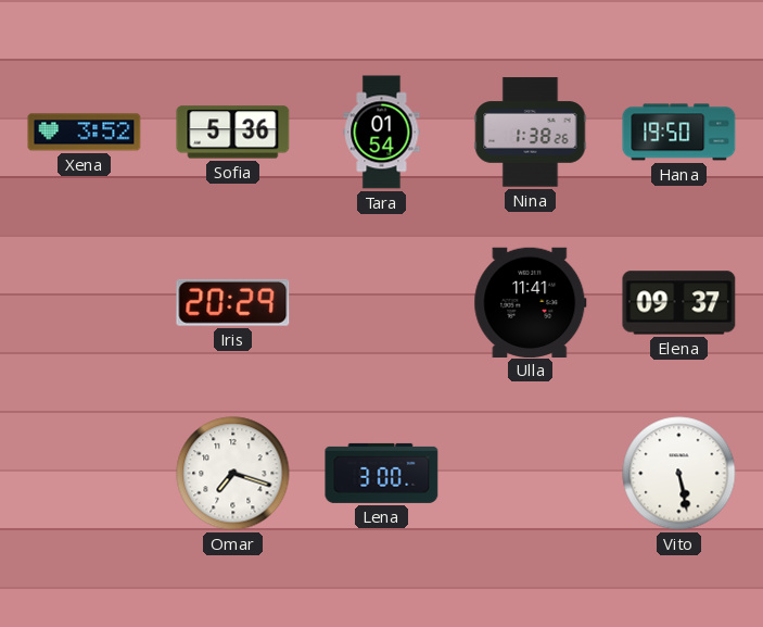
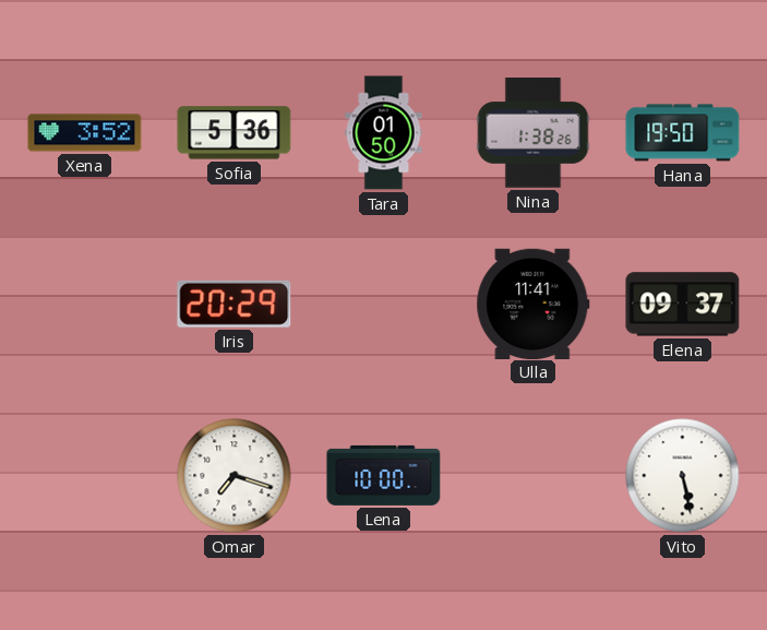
Tara: 01:54 -> 01:50
Lena: 3:00 -> 10:00
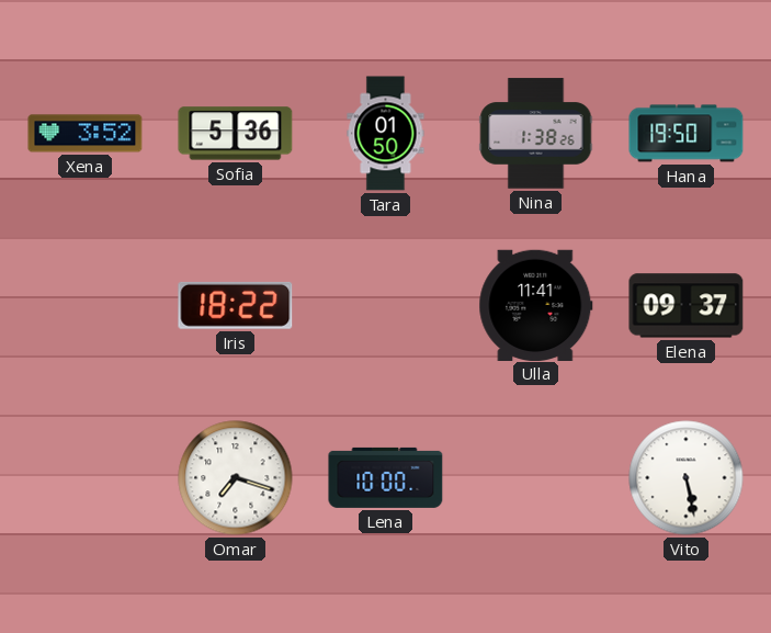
Iris: 20:29 -> 18:22
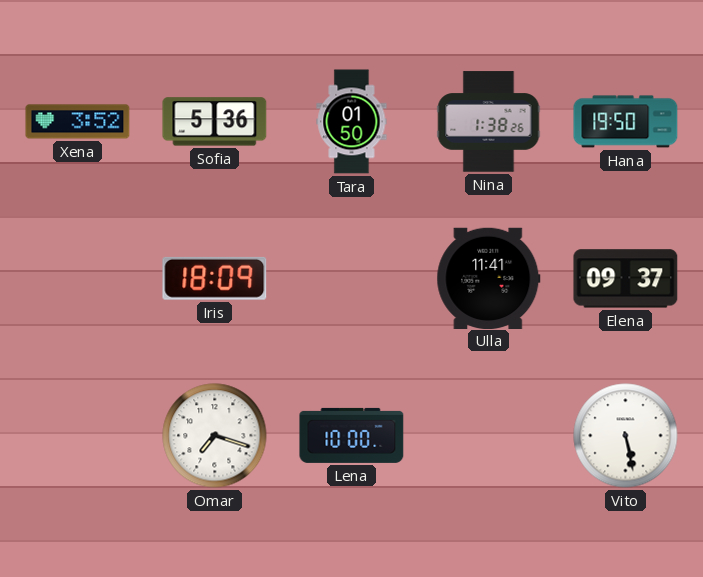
Iris: 18:22 -> 18:09
